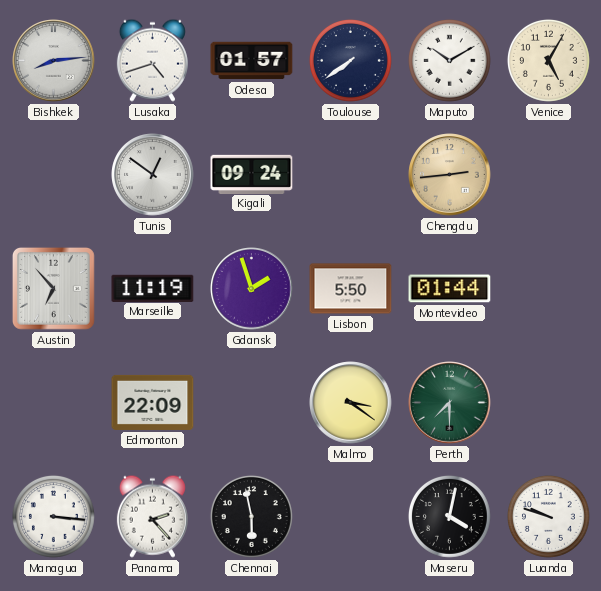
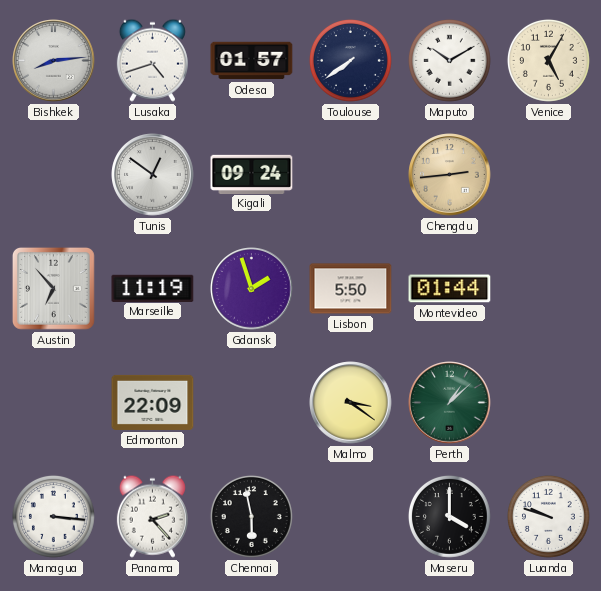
Perth: 7:30 -> 1:08
Maseru: 4:02 -> 4:00
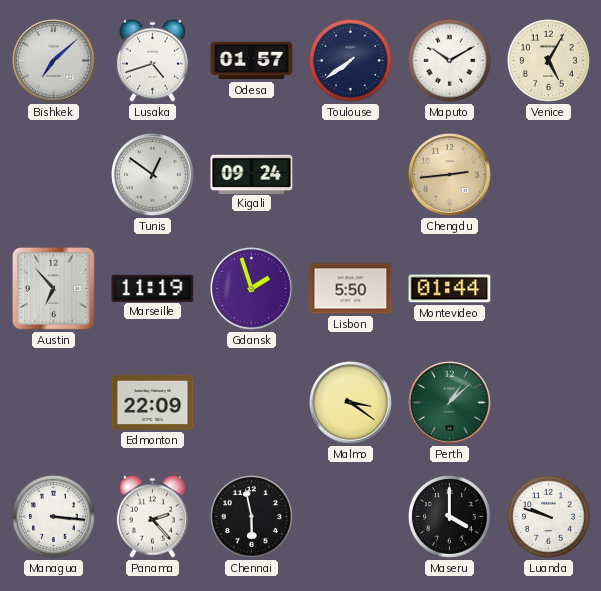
Bishkek: 8:14 -> 7:08
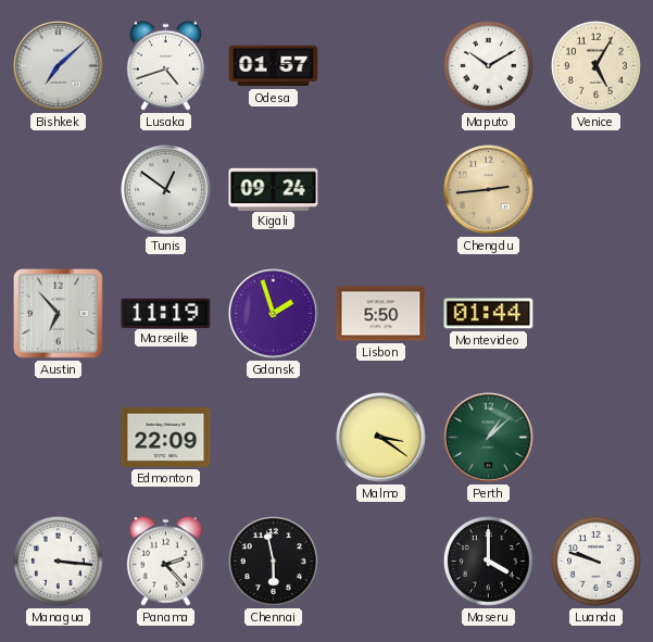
Toulouse: 7:39 -> none
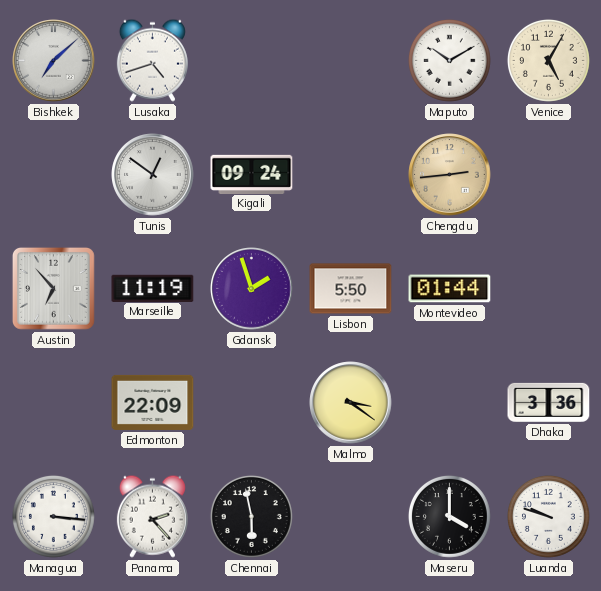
Odesa: 01:57 -> none
Perth: 1:08 -> none
Dhaka: none -> 3:36
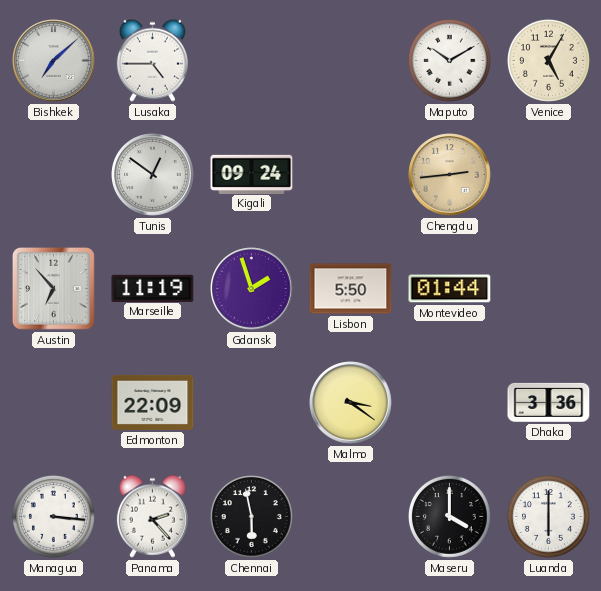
Lusaka: 4:42 -> 4:45
Luanda: 9:48 -> 6:00
